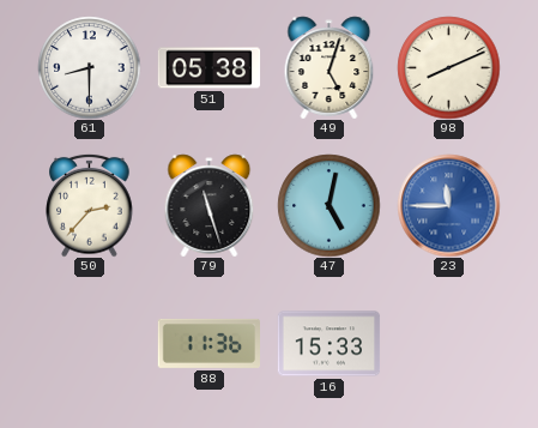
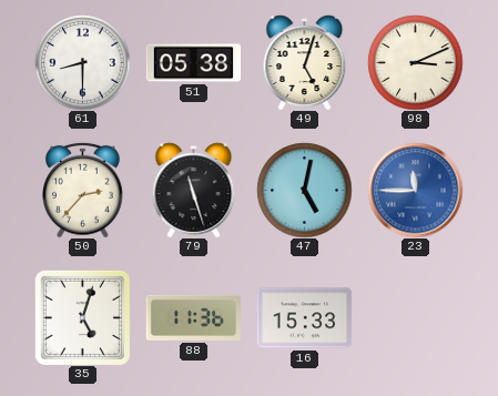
98: 8:11 -> 3:11
35: none -> 5:03
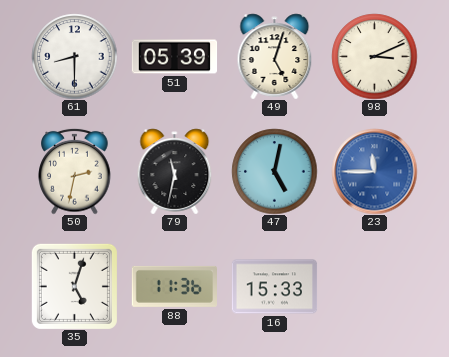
51: 05:38 -> 05:39
50: 2:37 -> 2:32
79: 11:27 -> 11:32
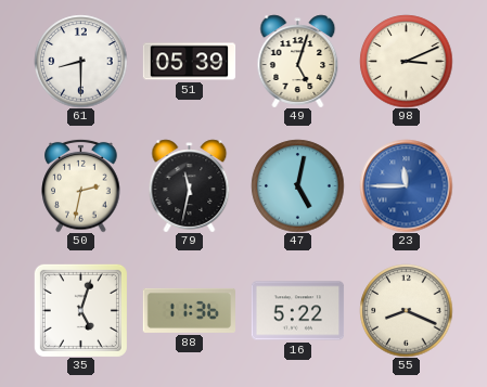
16: 15:33 -> 5:22
55: none -> 8:19
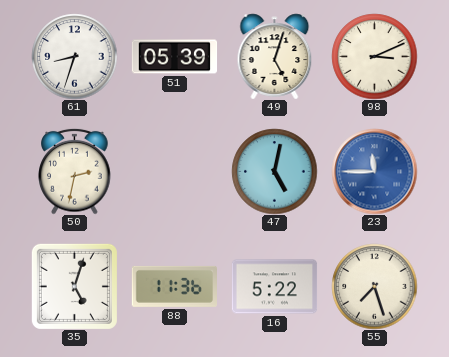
61: 8:30 -> 8:33
79: 11:32 -> none
55: 8:19 -> 7:27
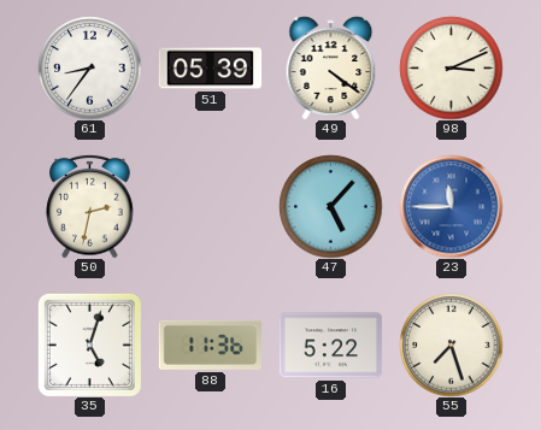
61: 8:33 -> 8:36
49: 5:03 -> 4:21
47: 5:02 -> 5:07
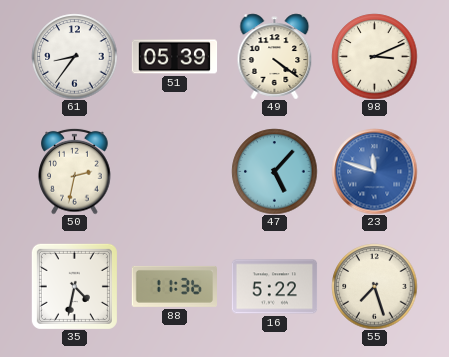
23: 11:45 -> 11:48
35: 5:03 -> 4:32
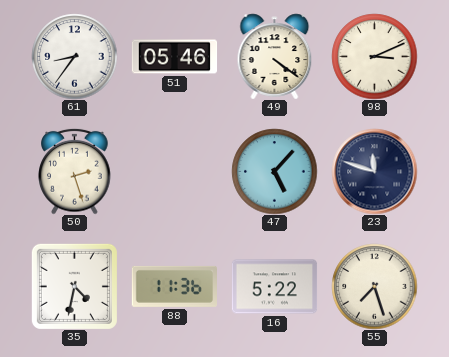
51: 05:39 -> 05:46
50: 2:32 -> 2:27
23 dial: blue -> navy
